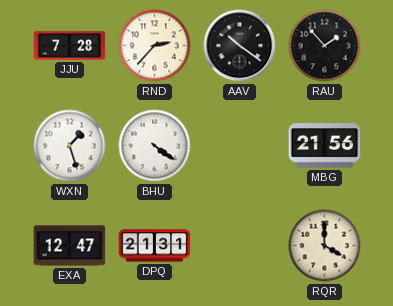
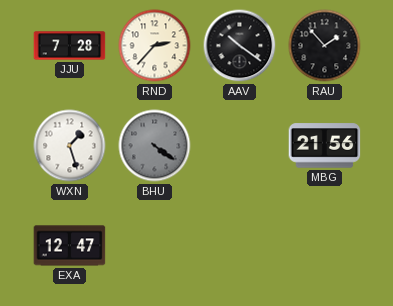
BHU dial: white -> grey
DPQ: 21:31 -> none
RQR: 4:00 -> none
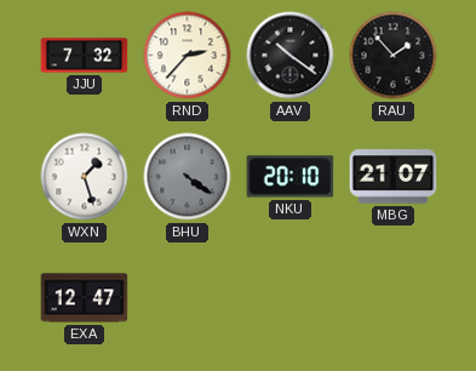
JJU: 7:28 -> 7:32
NKU: none -> 20:10
MBG: 21:56 -> 21:07
